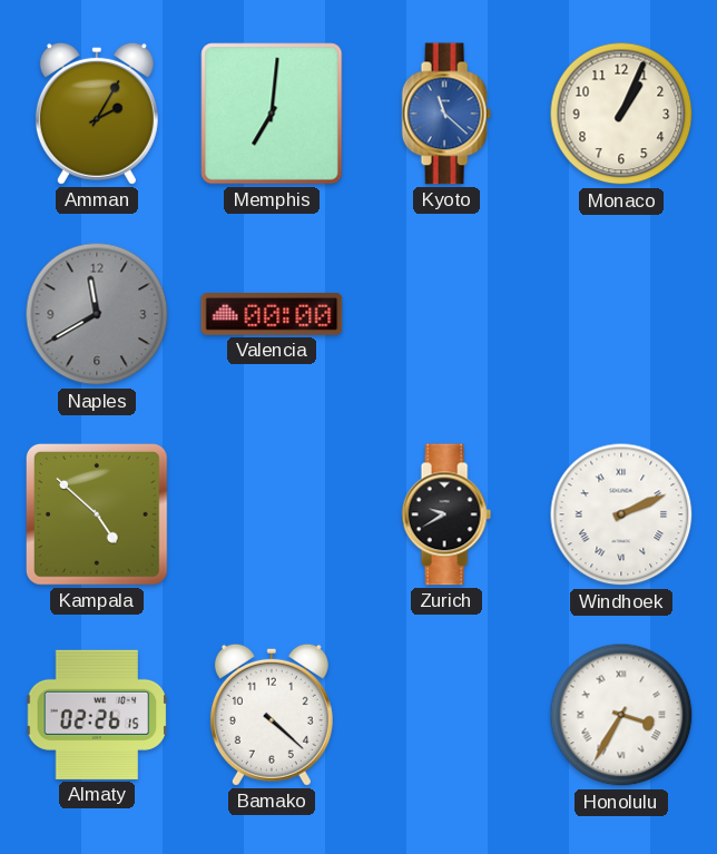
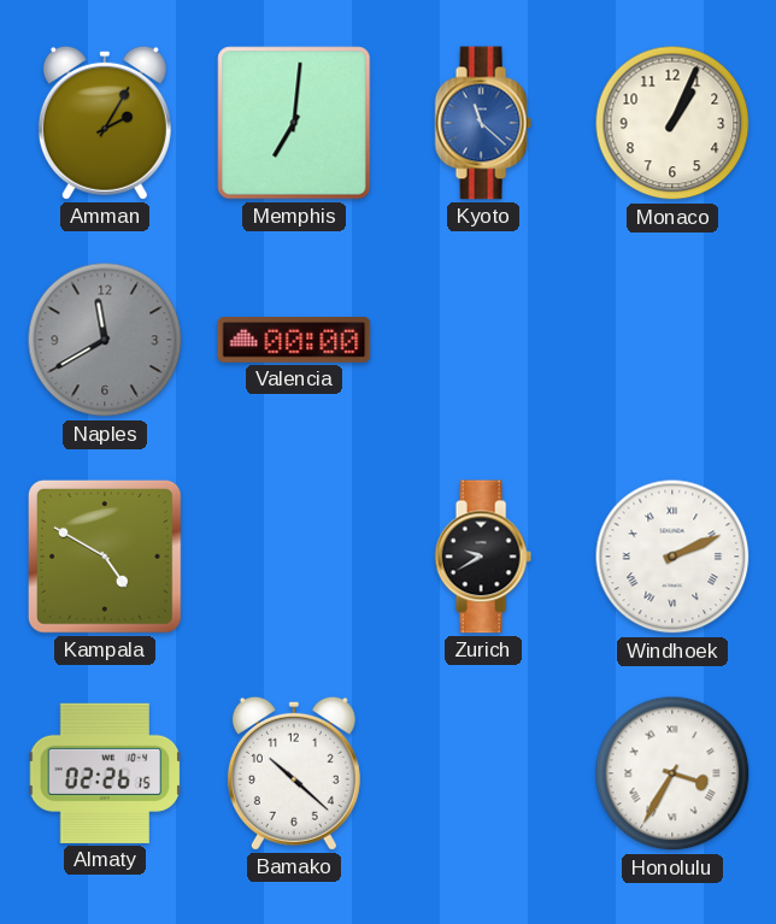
Kampala: 4:52 -> 4:50
Bamako: 4:22 -> 10:22
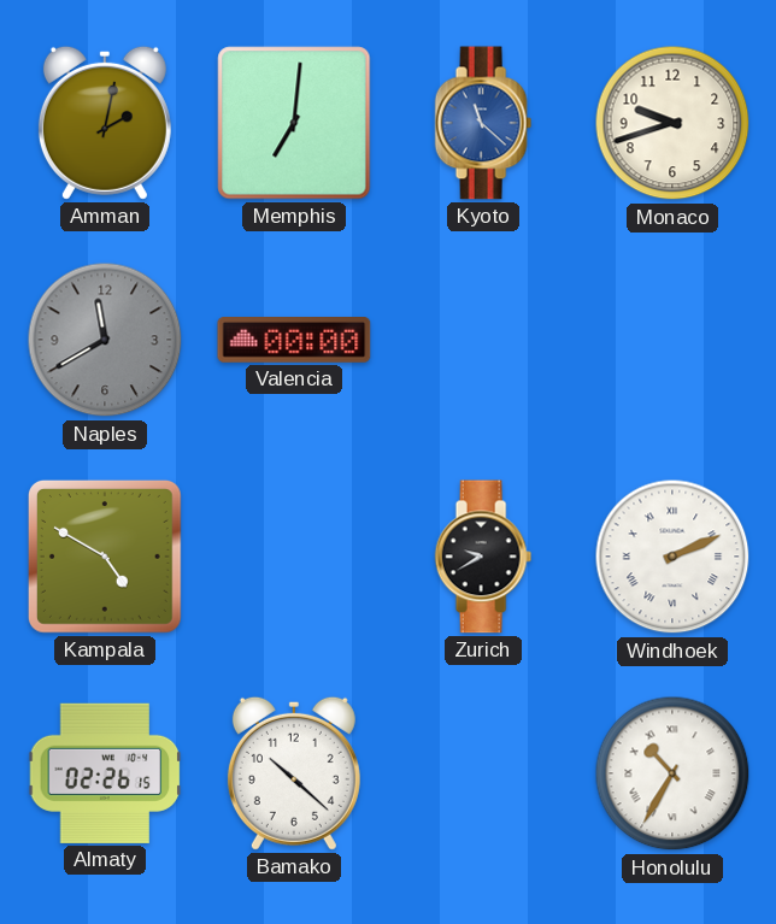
Amman: 2:05 -> 2:02
Monaco: 1:04 -> 9:42
Honolulu: 3:35 -> 10:35
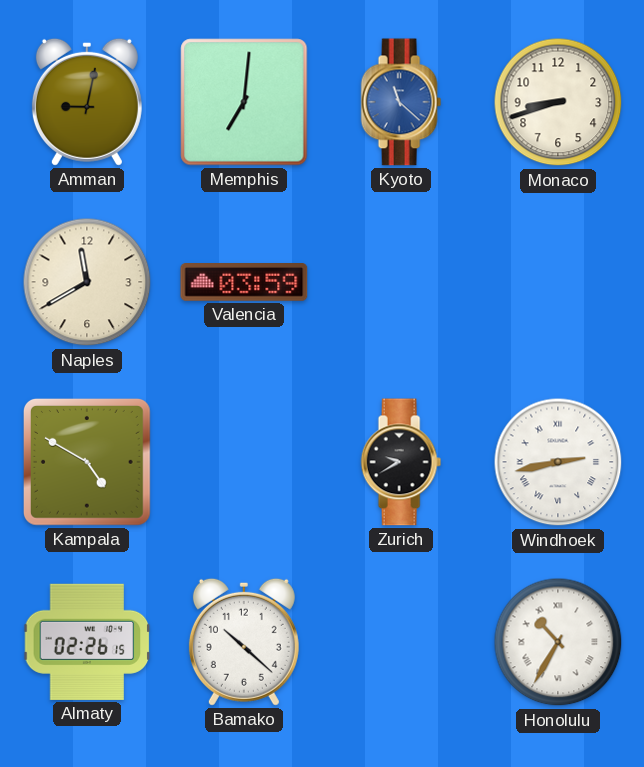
Amman: 2:02 -> 9:02
Monaco: 9:42 -> 8:42
Naples dial: grey -> cream
Valencia: 00:00 -> 03:59
Windhoek: 2:11 -> 2:43
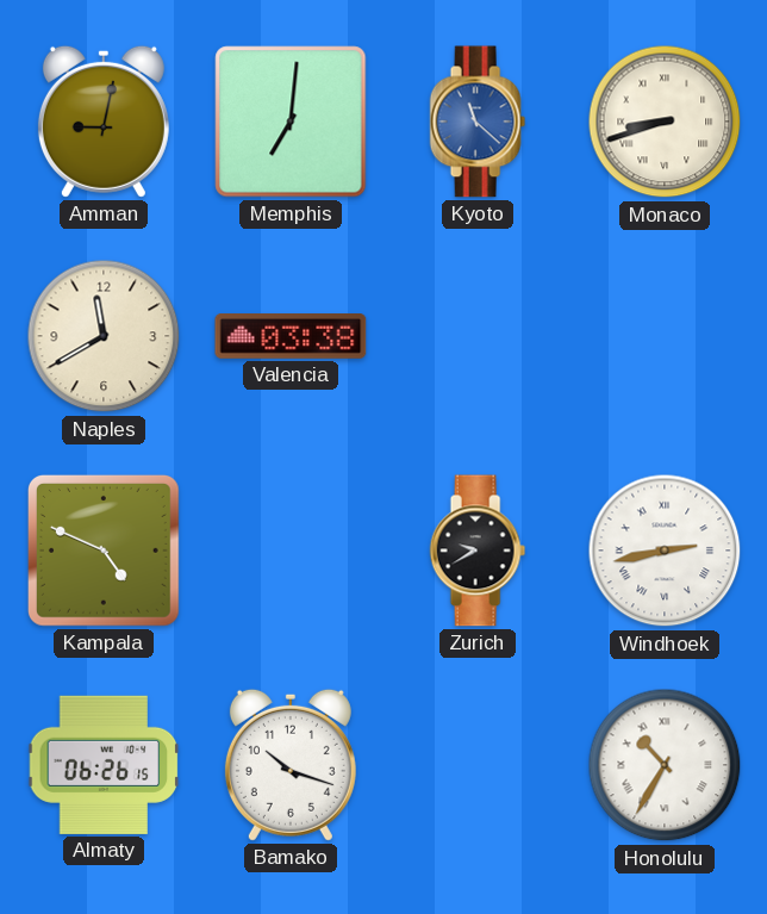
Monaco numerals: Arabic -> Roman
Valencia: 03:59 -> 03:38
Kampala: 4:50 -> 4:49
Almaty: 02:26 -> 06:26
Bamako: 10:22 -> 10:18
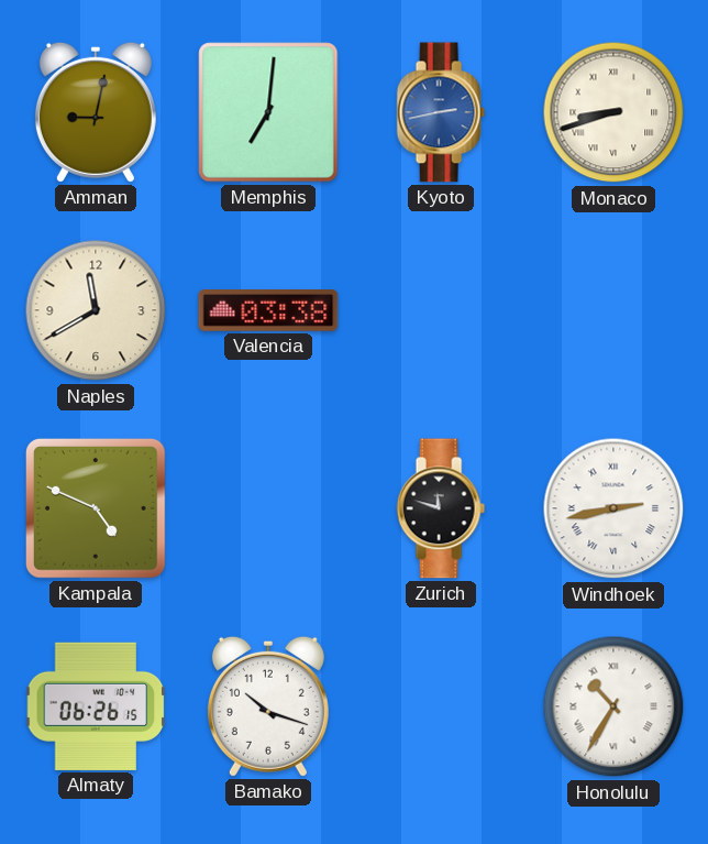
Kyoto: 11:22 -> 2:43
Zurich: 9:40 -> 11:48
